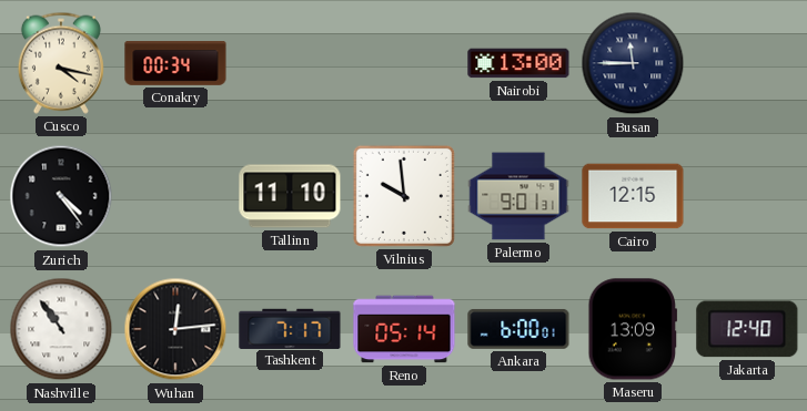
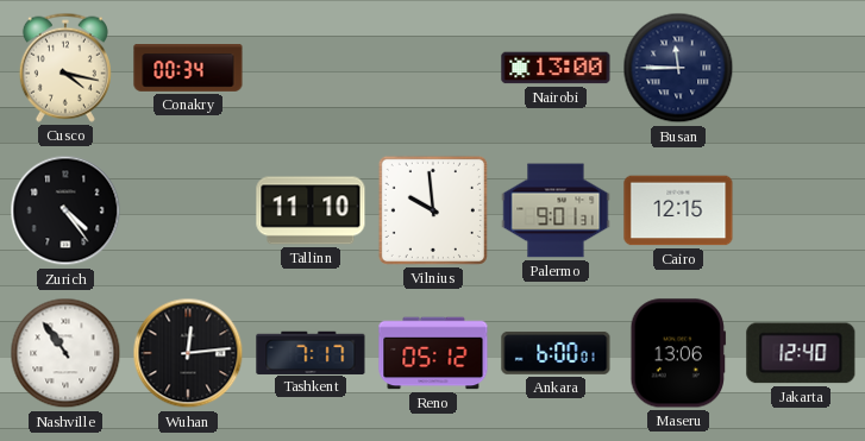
Reno: 05:14 -> 05:12
Maseru: 13:09 -> 13:06
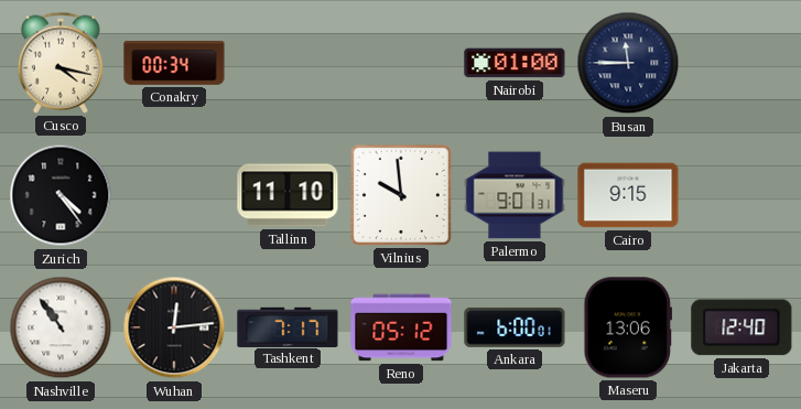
Nairobi: 13:00 -> 01:00
Cairo: 12:15 -> 9:15
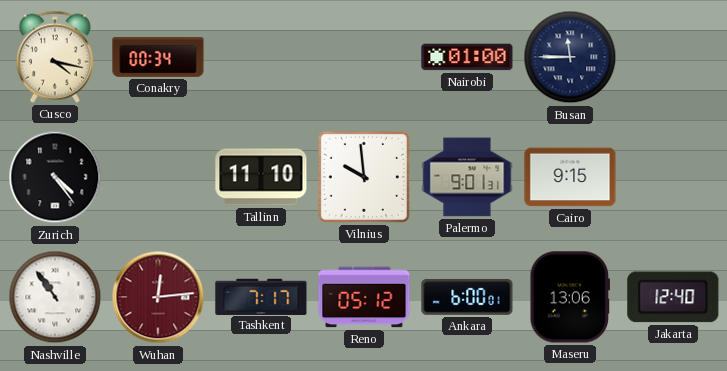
Wuhan dial: black -> burgundy
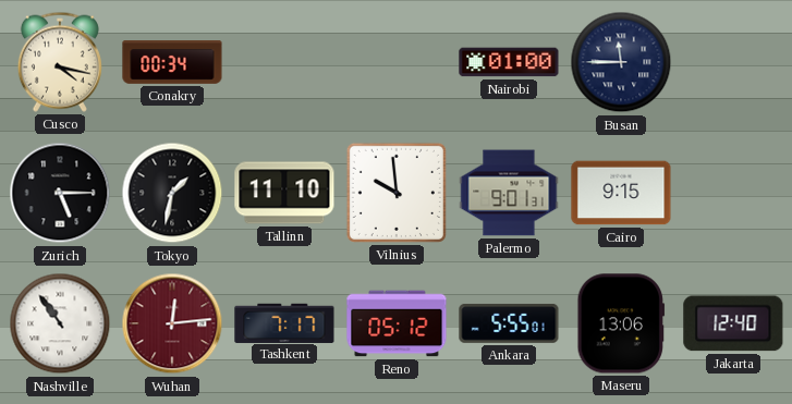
Zurich: 4:24 -> 5:15
Tokyo: none -> 1:32
Ankara: 6:00 -> 5:55
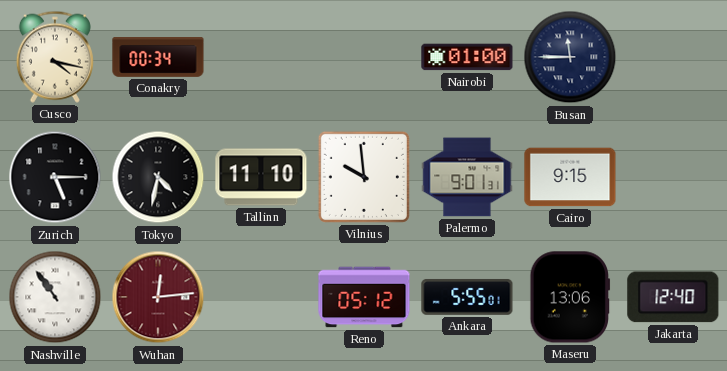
Tokyo: 1:32 -> 4:32
Tashkent: 7:17 -> none
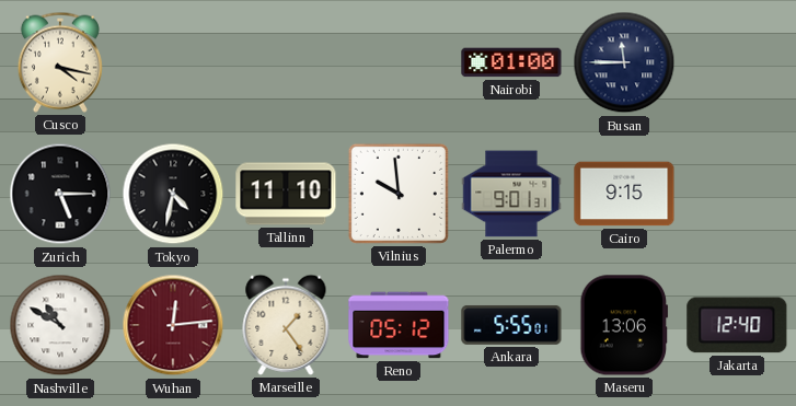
Conakry: 00:34 -> none
Nashville: 10:54 -> 10:50
Marseille: none -> 1:24
